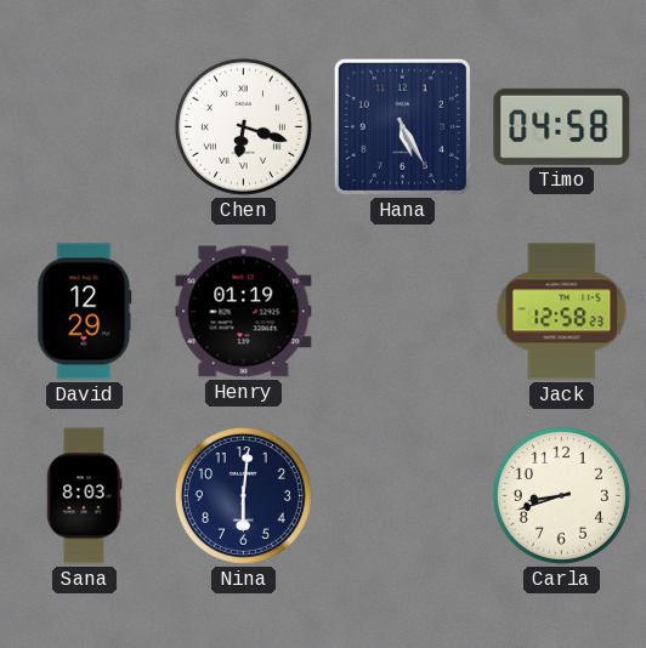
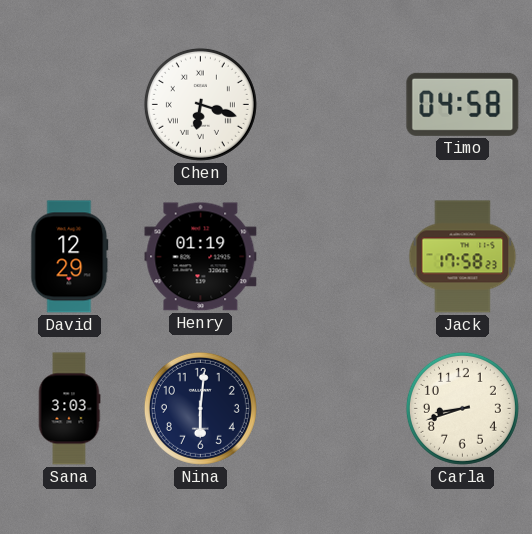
Hana: 5:25 -> none
Jack: 12:58 -> 17:58
Sana: 8:03 -> 3:03
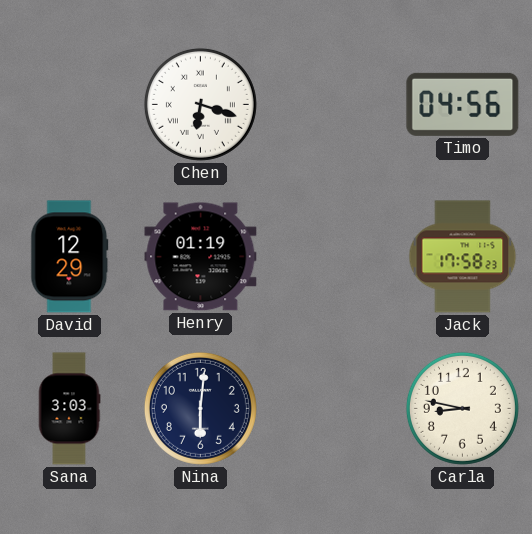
Timo: 04:58 -> 04:56
Carla: 8:42 -> 8:47
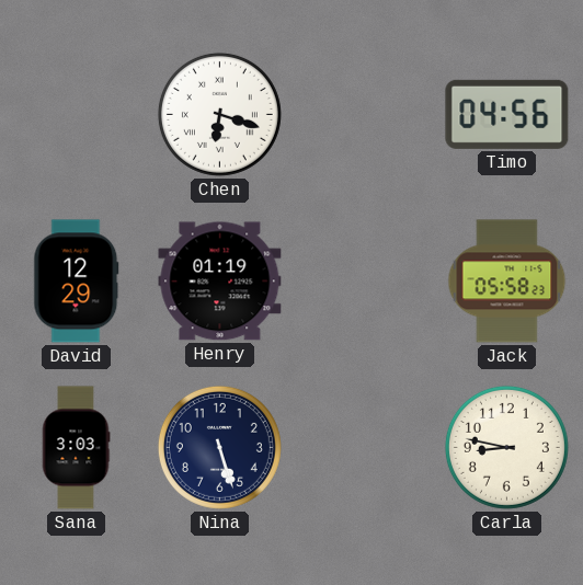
Jack: 17:58 -> 05:58
Nina: 6:01 -> 5:27
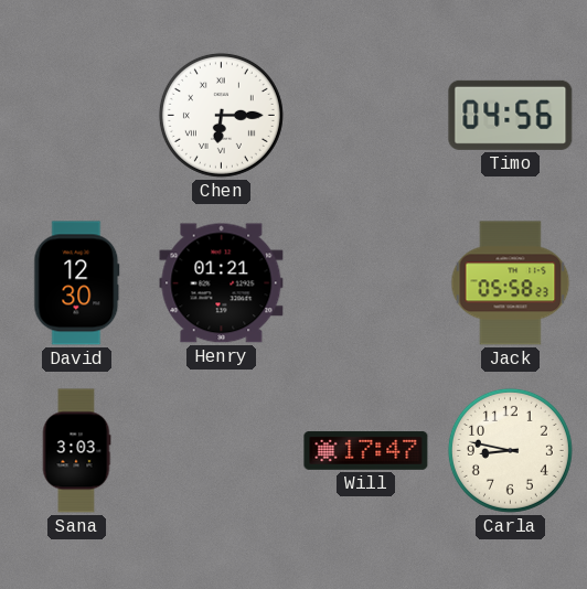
Chen: 6:18 -> 6:15
David: 12:29 -> 12:30
Henry: 01:19 -> 01:21
Nina: 5:27 -> none
Will: none -> 17:47
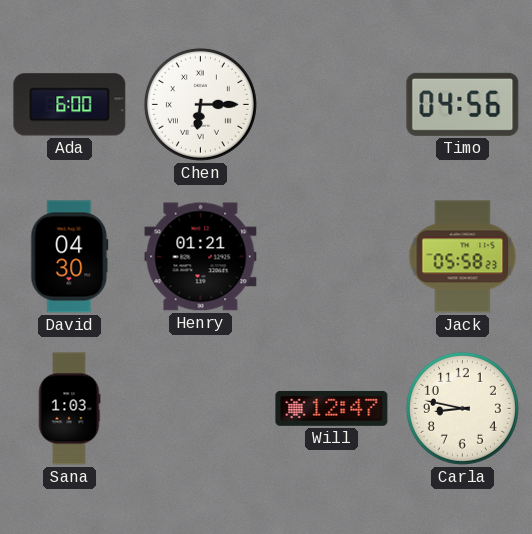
Ada: none -> 6:00
David: 12:30 -> 04:30
Sana: 3:03 -> 1:03
Will: 17:47 -> 12:47
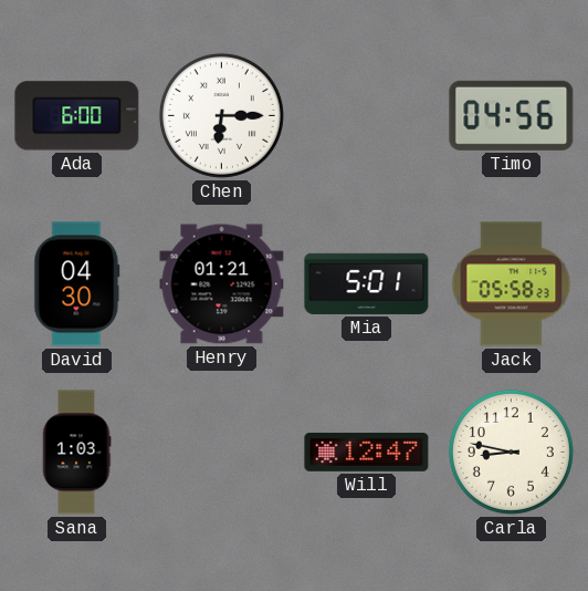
Mia: none -> 5:01
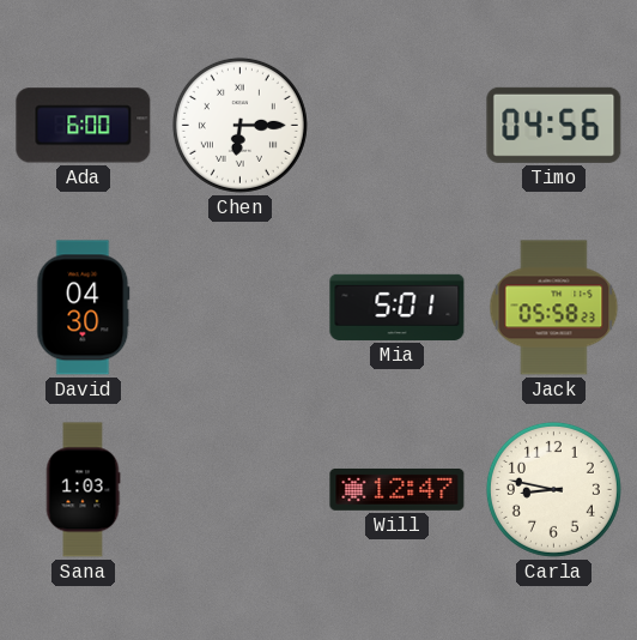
Henry: 01:21 -> none
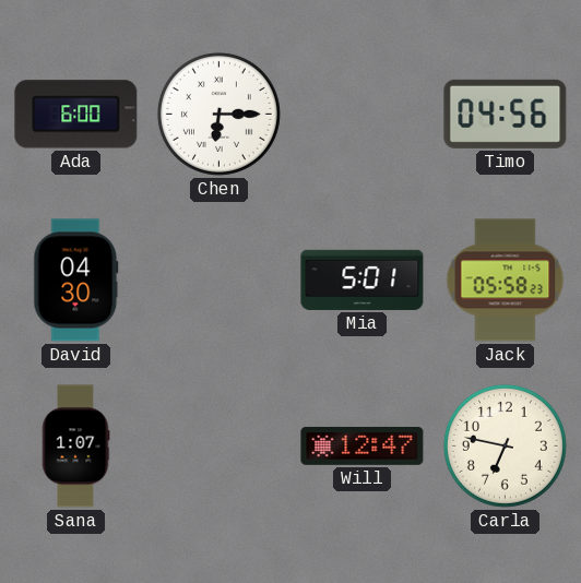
Sana: 1:03 -> 1:07
Carla: 8:47 -> 6:47
